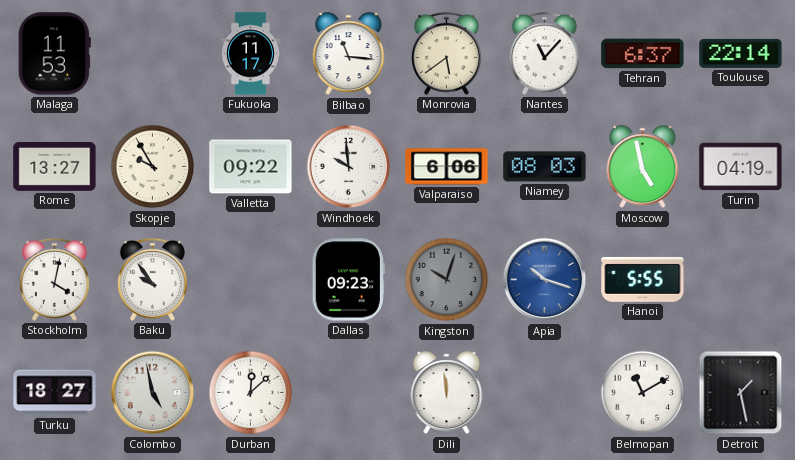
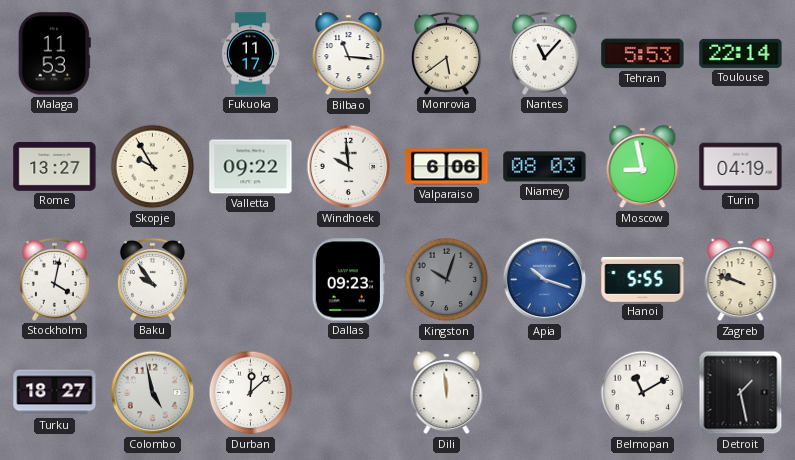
Tehran: 6:37 -> 5:53
Moscow: 4:58 -> 8:58
Zagreb: none -> 9:48
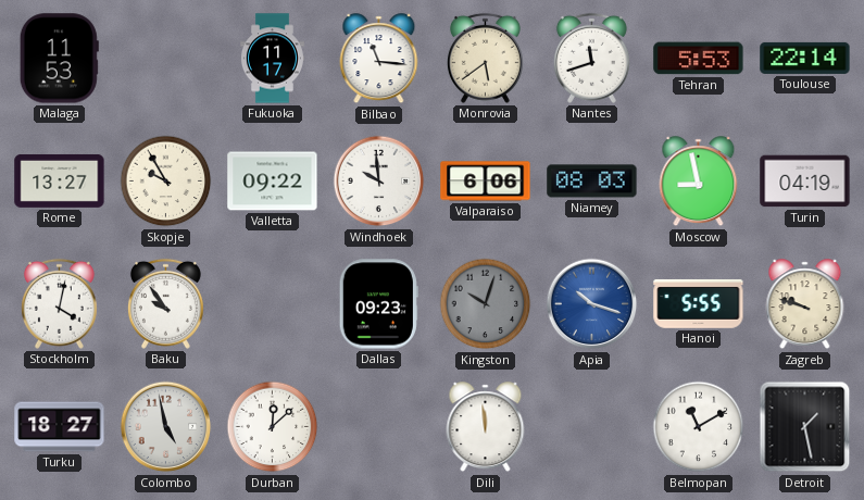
Nantes: 11:07 -> 11:42
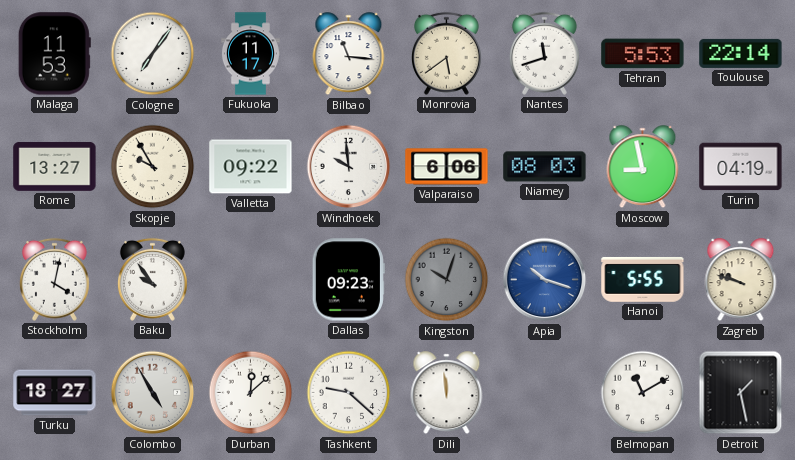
Cologne: none -> 7:06
Colombo: 4:58 -> 4:55
Tashkent: none -> 9:22
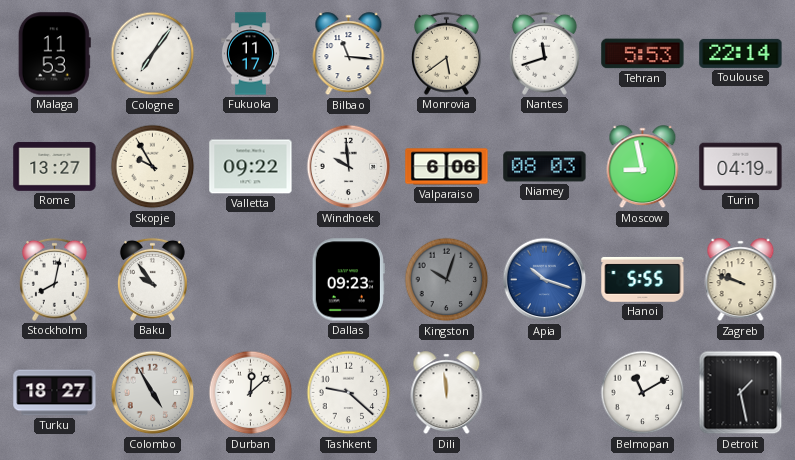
Stockholm: 4:02 -> 8:02
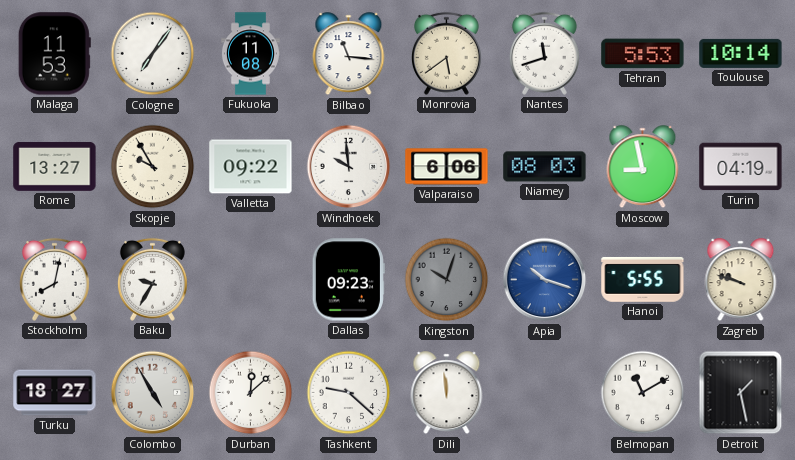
Fukuoka: 11:17 -> 11:08
Toulouse: 22:14 -> 10:14
Baku: 9:54 -> 9:35
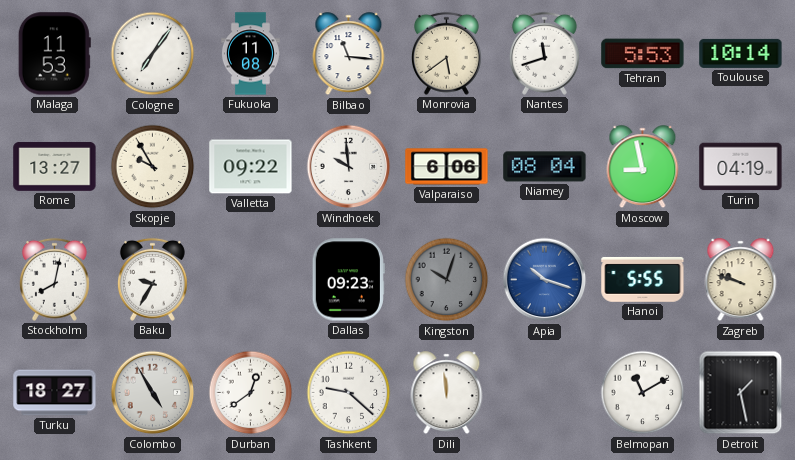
Niamey: 08:03 -> 08:04
Durban: 12:08 -> 12:39
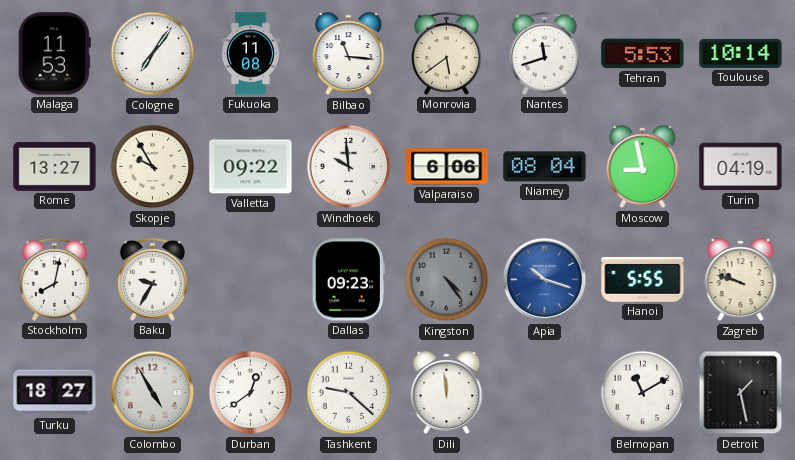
Kingston: 10:03 -> 4:24
